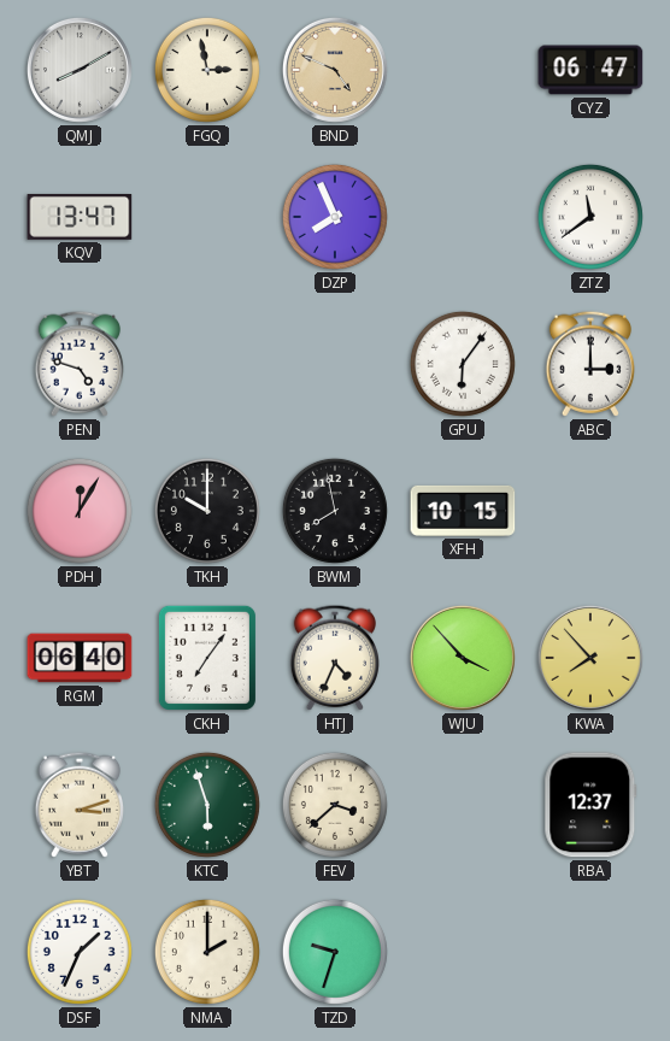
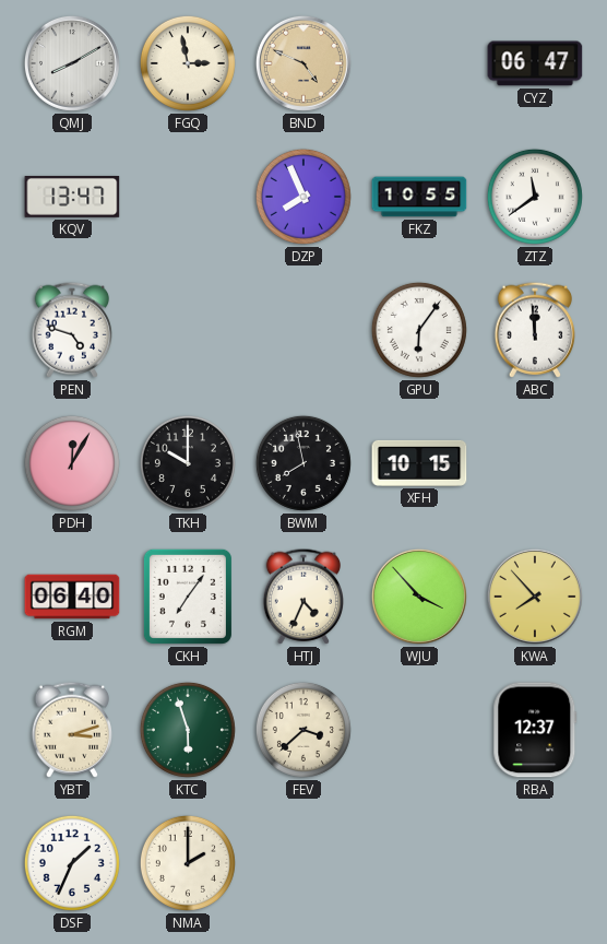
FKZ: none -> 10:55
ABC: 3:00 -> 11:59
TZD: 9:33 -> none
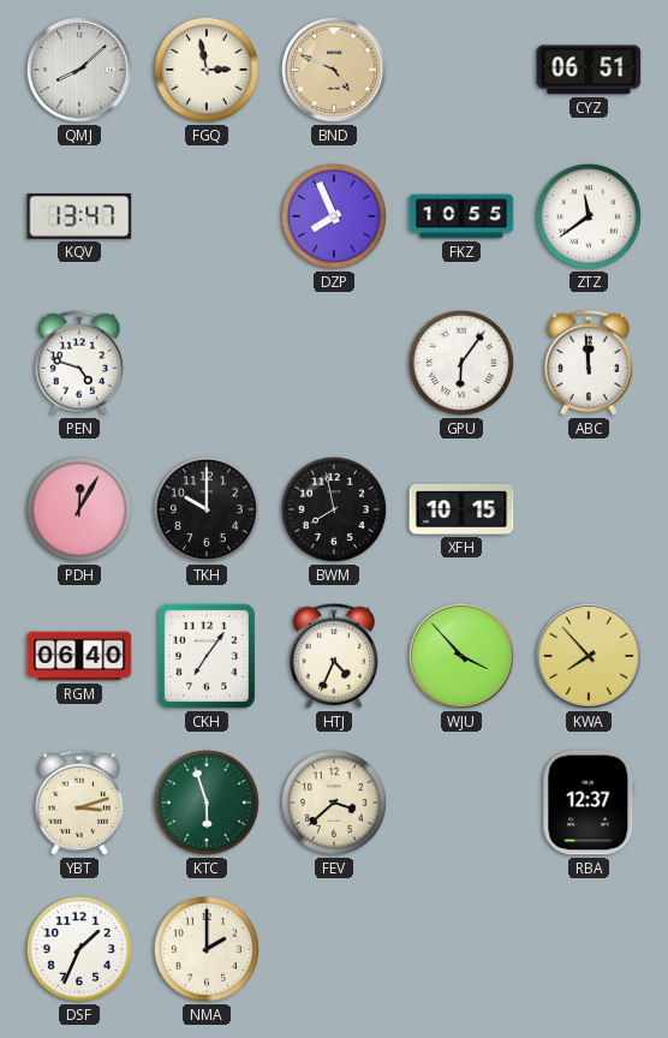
QMJ: 8:10 -> 8:08
CYZ: 06:47 -> 06:51
